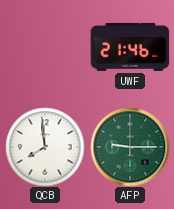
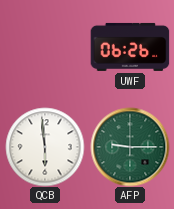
UWF: 21:46 -> 06:26
QCB: 7:59 -> 5:59
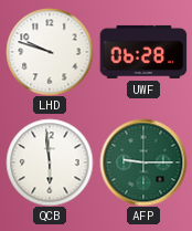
LHD: none -> 9:48
UWF: 06:26 -> 06:28
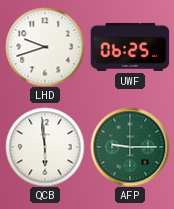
LHD: 9:48 -> 9:42
UWF: 06:28 -> 06:25
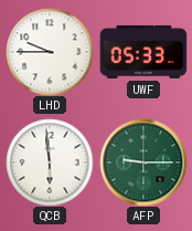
LHD: 9:42 -> 9:45
UWF: 06:25 -> 05:33
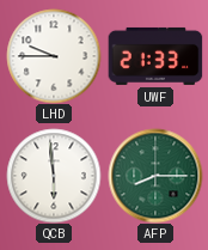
UWF: 05:33 -> 21:33
AFP: 9:15 -> 8:15
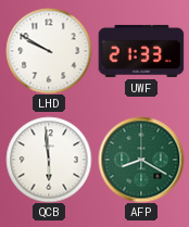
LHD: 9:45 -> 9:50
AFP: 8:15 -> 8:20
